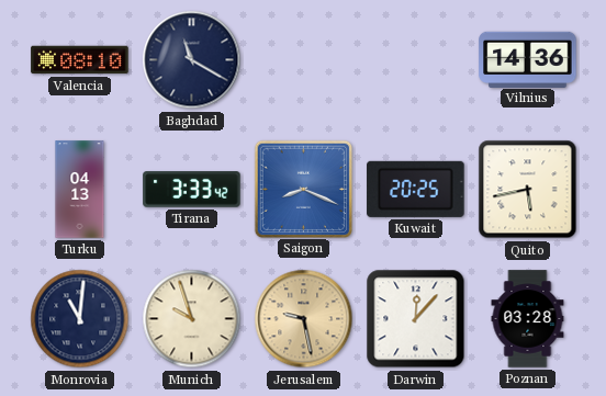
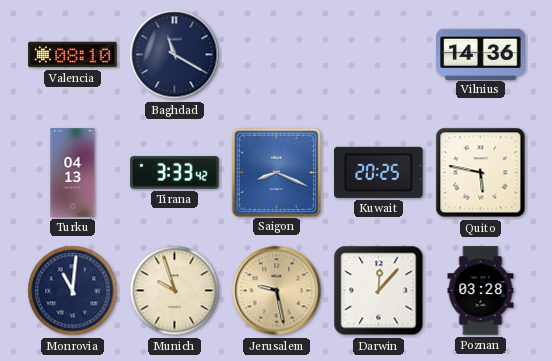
Quito: 5:43 -> 5:47
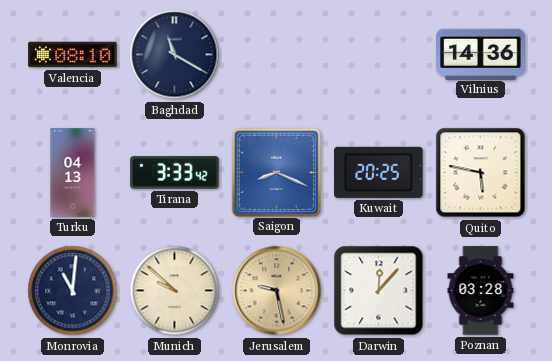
Munich: 9:57 -> 9:52
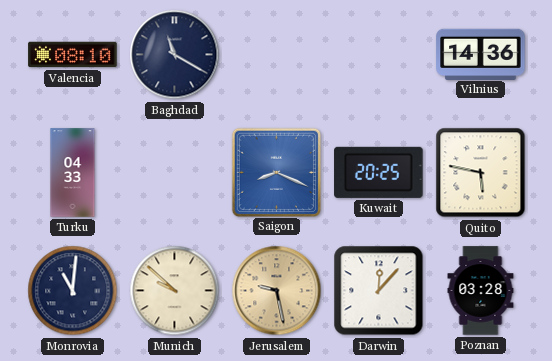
Turku: 04:13 -> 04:33
Tirana: 3:33 -> none
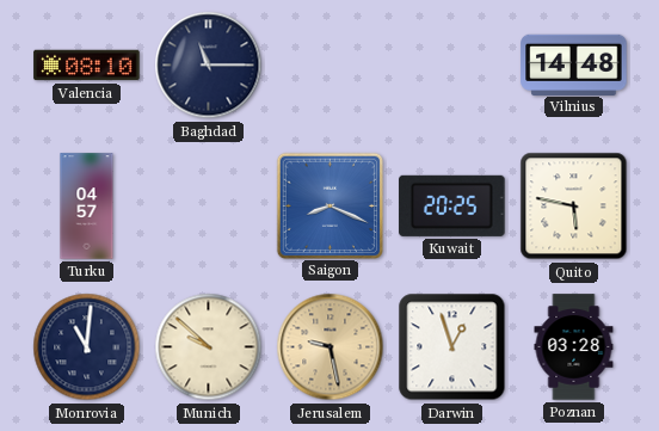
Baghdad: 11:20 -> 11:15
Vilnius: 14:36 -> 14:48
Turku: 04:33 -> 04:57
Darwin: 12:07 -> 12:57
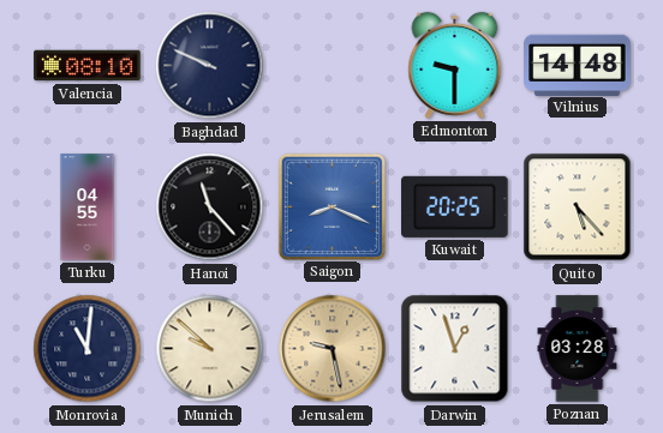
Baghdad: 11:15 -> 9:49
Edmonton: none -> 9:30
Turku: 04:57 -> 04:55
Hanoi: none -> 11:23
Quito: 5:47 -> 5:23
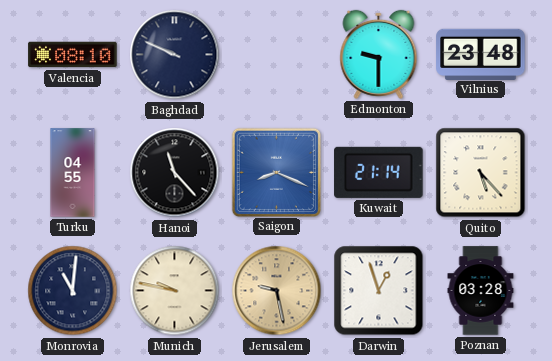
Vilnius: 14:48 -> 23:48
Kuwait: 20:25 -> 21:14
Munich: 9:52 -> 9:47
